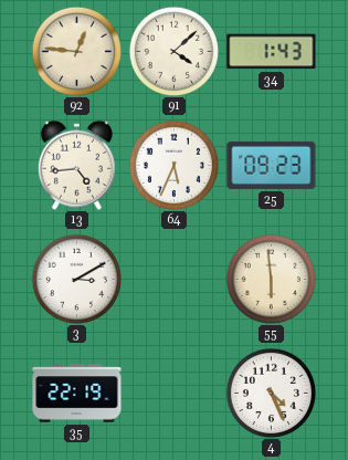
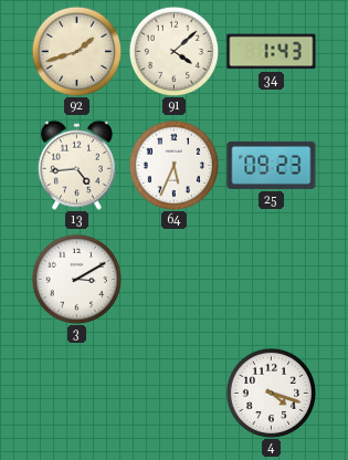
92: 12:46 -> 1:42
55: 5:59 -> none
35: 22:19 -> none
4: 4:26 -> 4:18
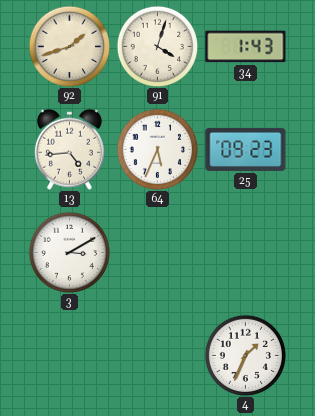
91: 4:08 -> 4:03
4: 4:18 -> 1:34
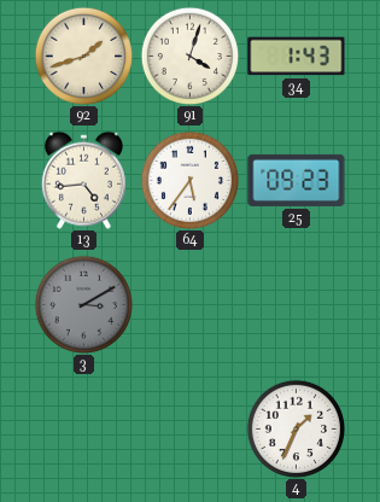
64: 5:34 -> 5:36
3 dial: white -> grey
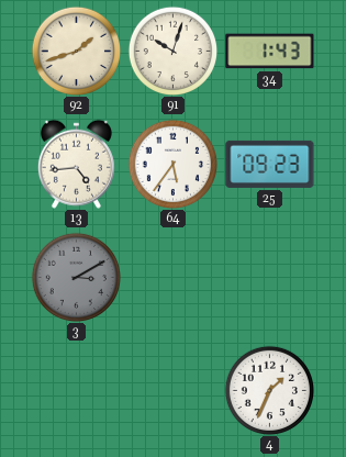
91: 4:03 -> 10:03
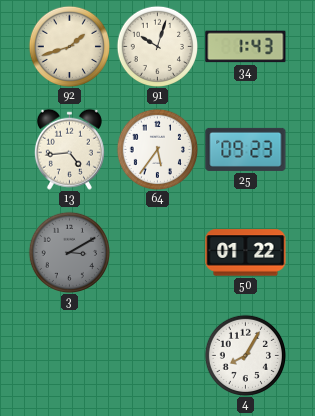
50: none -> 01:22
4: 1:34 -> 8:05
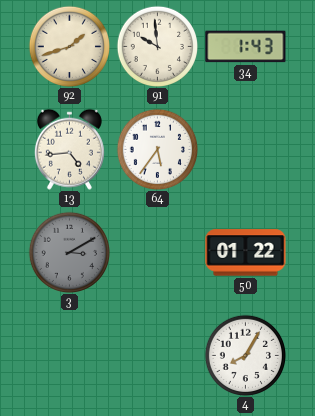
91: 10:03 -> 9:59
25: 09:23 -> none
